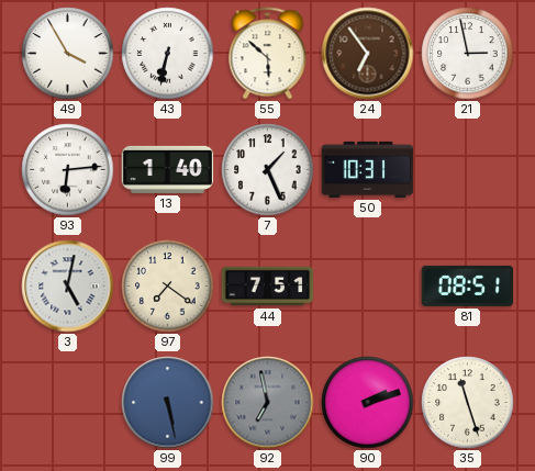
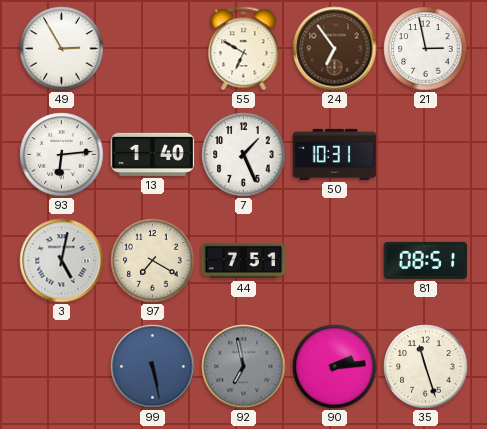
49: 3:55 -> 2:55
43: 6:32 -> none
55: 5:52 -> 6:50
97: 7:21 -> 7:20
90: 2:12 -> 2:14
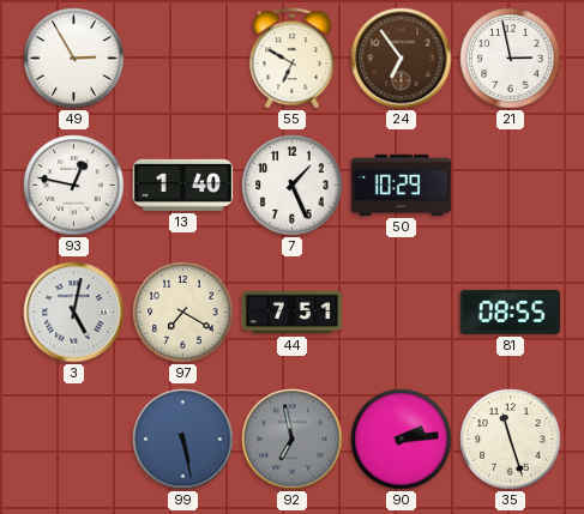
93: 6:14 -> 12:47
50: 10:31 -> 10:29
81: 08:51 -> 08:55
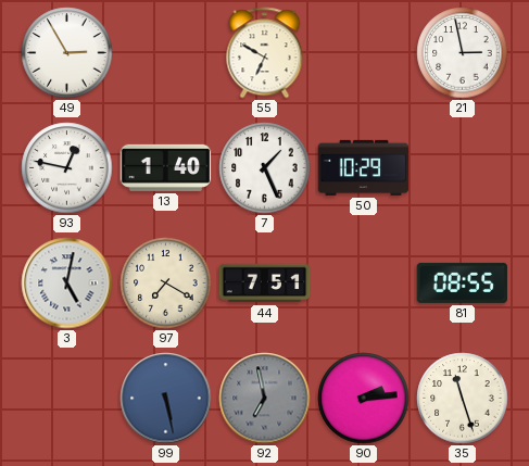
24: 6:54 -> none
